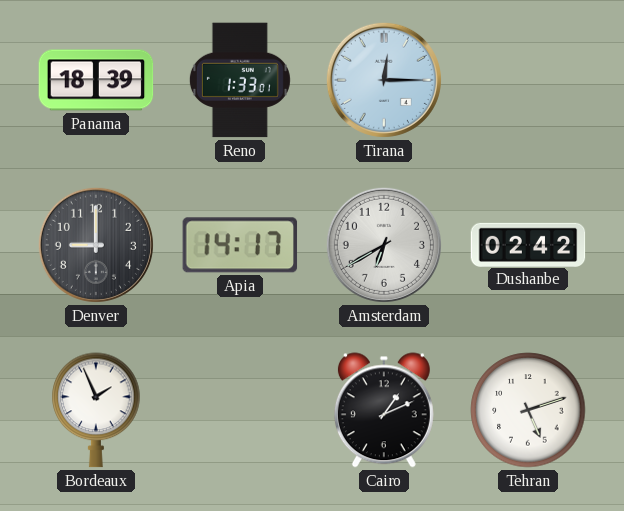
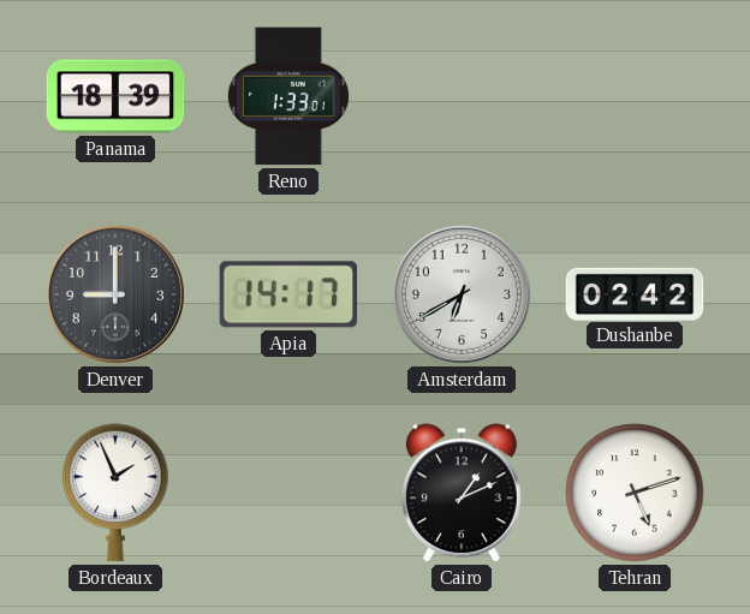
Tirana: 12:15 -> none
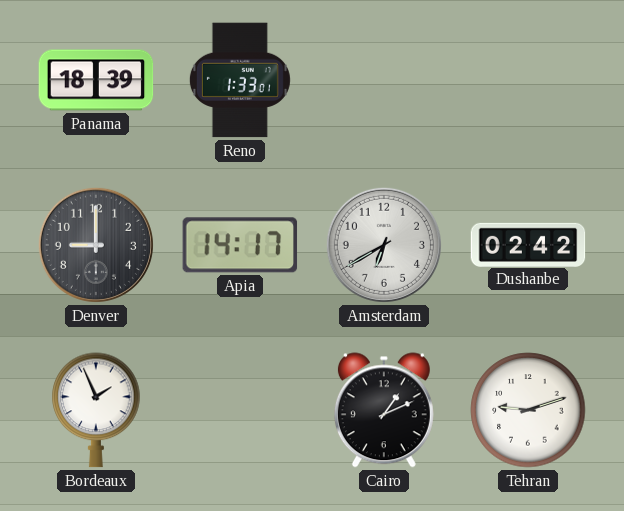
Tehran: 5:12 -> 9:12
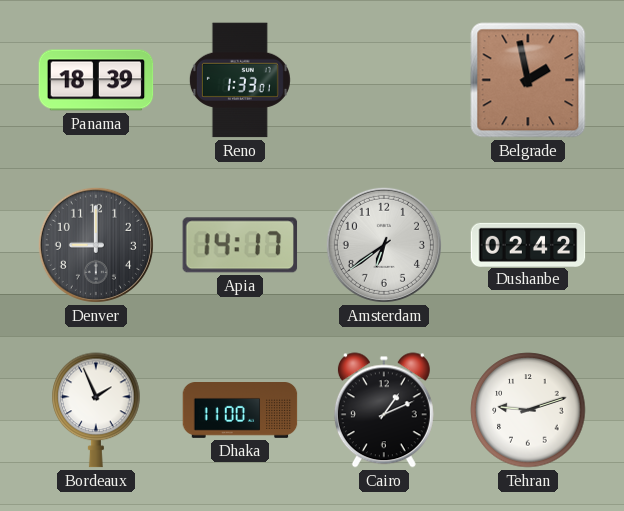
Belgrade: none -> 1:58
Amsterdam: 6:40 -> 6:39
Dhaka: none -> 11:00
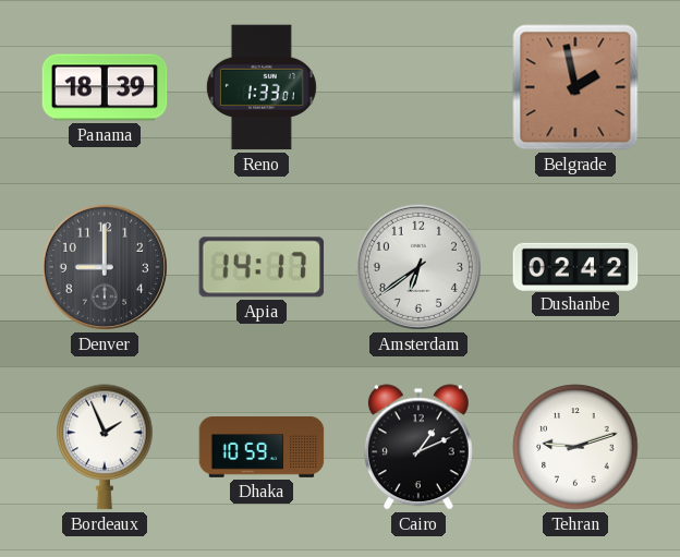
Dhaka: 11:00 -> 10:59
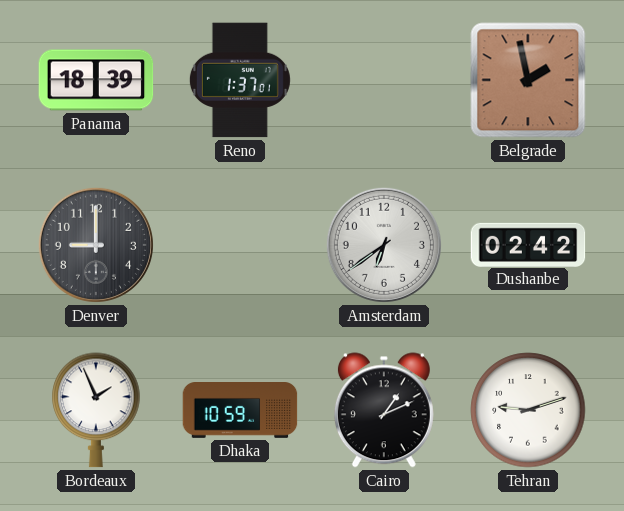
Reno: 1:33 -> 1:37
Apia: 14:17 -> none
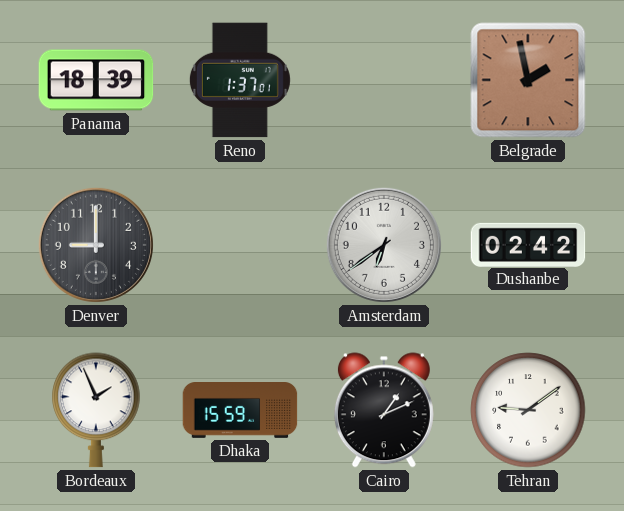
Dhaka: 10:59 -> 15:59
Tehran: 9:12 -> 9:09
